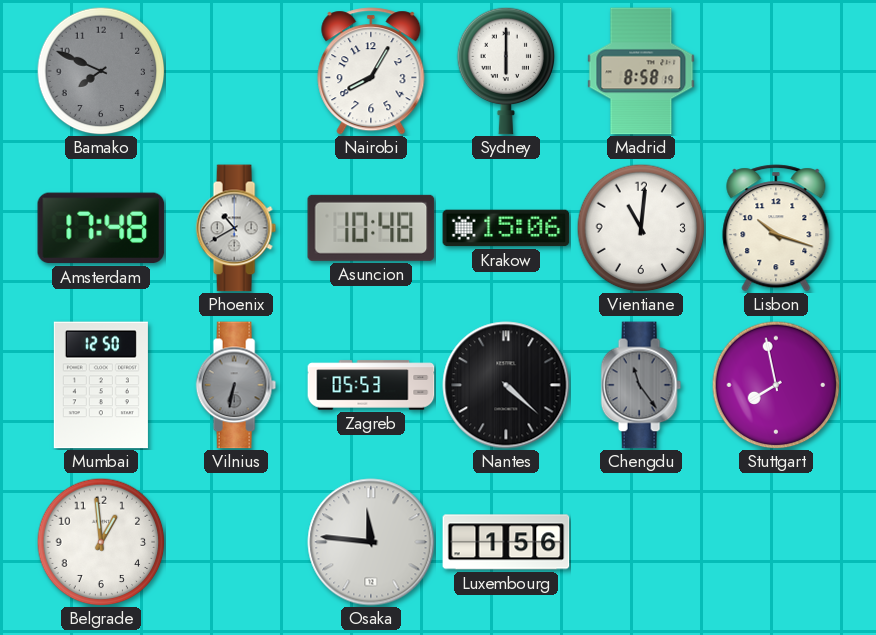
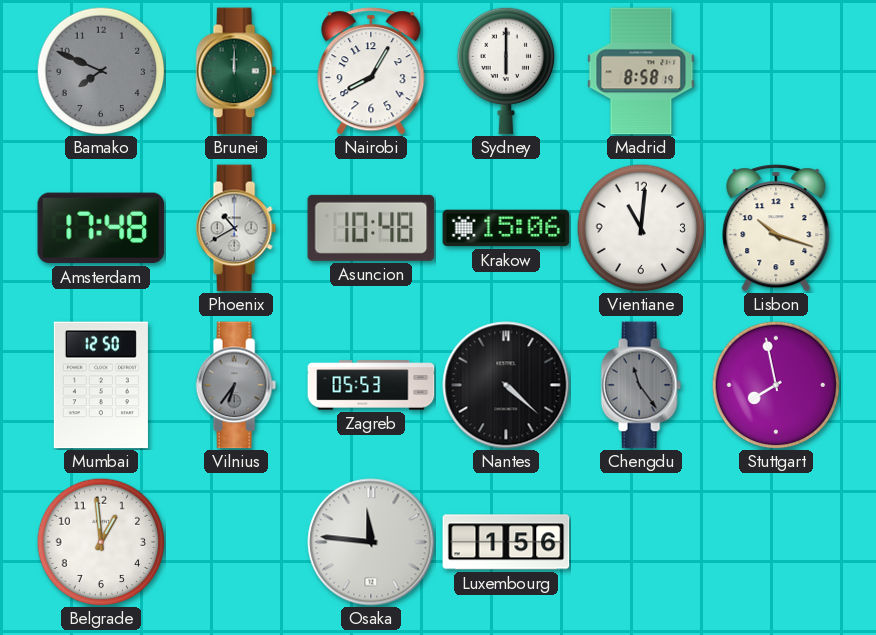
Brunei: none -> 12:00
Vilnius: 6:32 -> 6:36
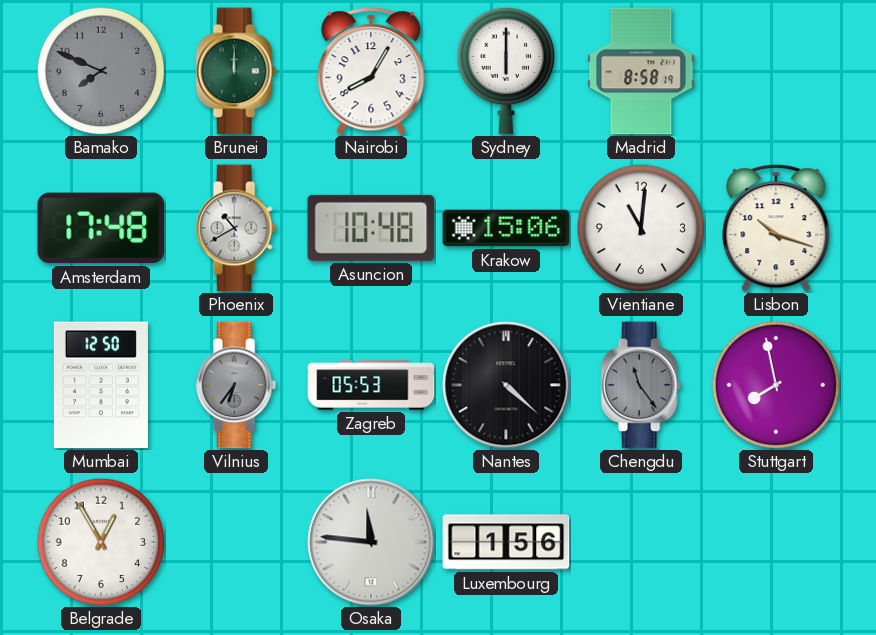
Belgrade: 12:59 -> 12:55
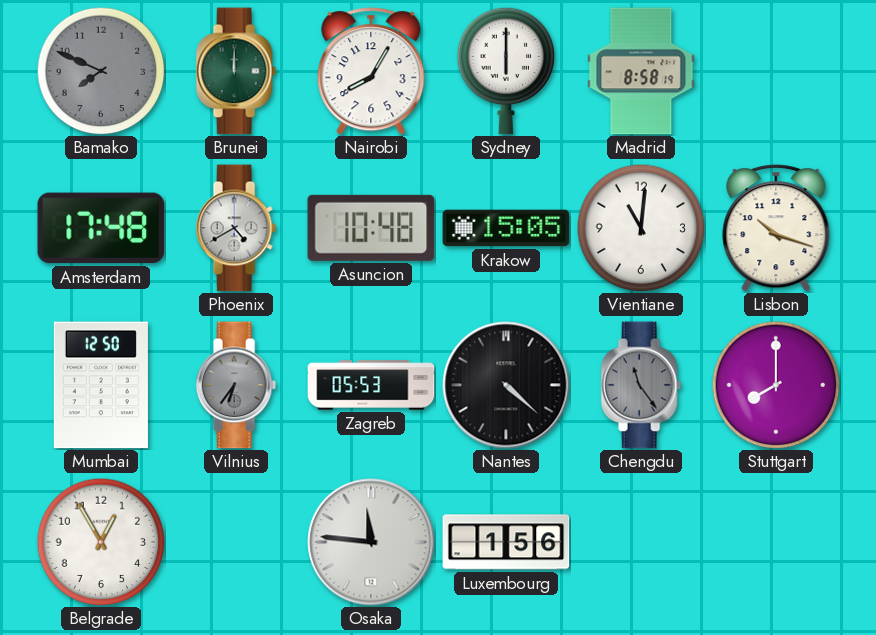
Phoenix: 10:40 -> 4:40
Krakow: 15:06 -> 15:05
Stuttgart: 7:58 -> 8:00
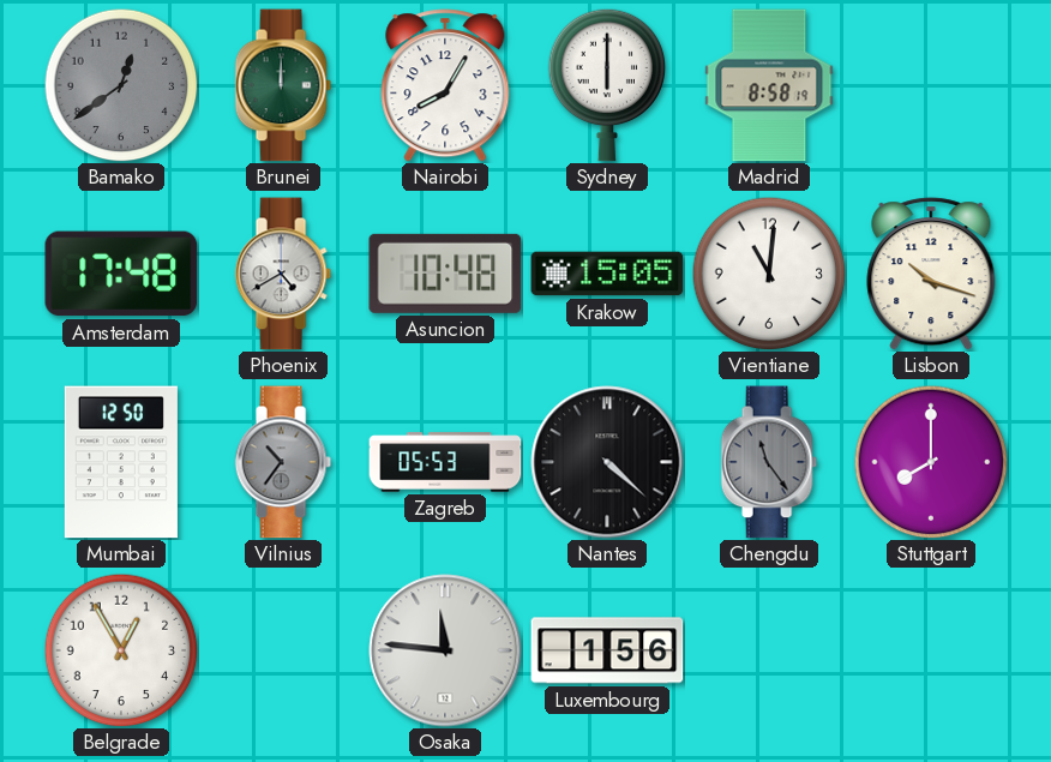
Bamako: 7:49 -> 12:39
Vilnius: 6:36 -> 10:36
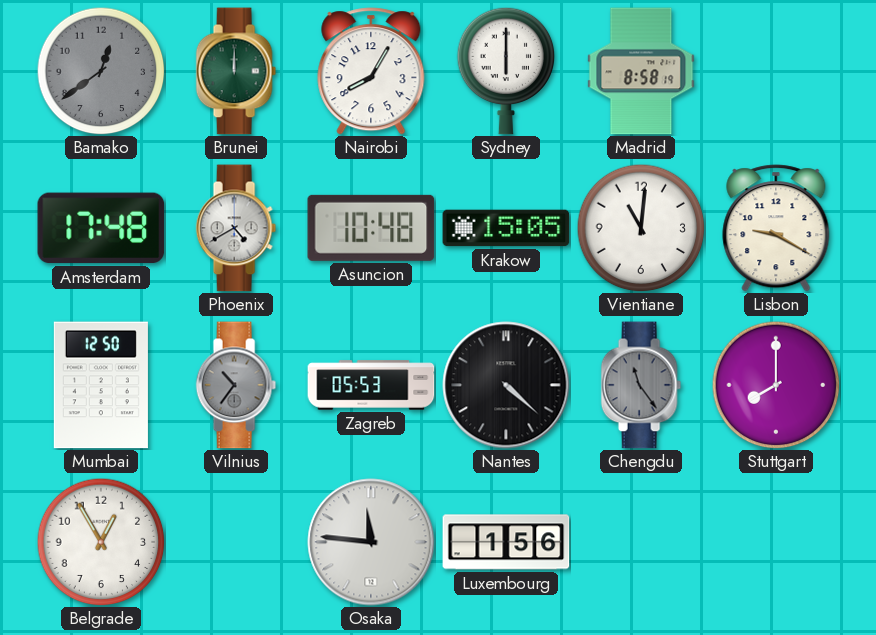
Lisbon: 10:18 -> 9:20
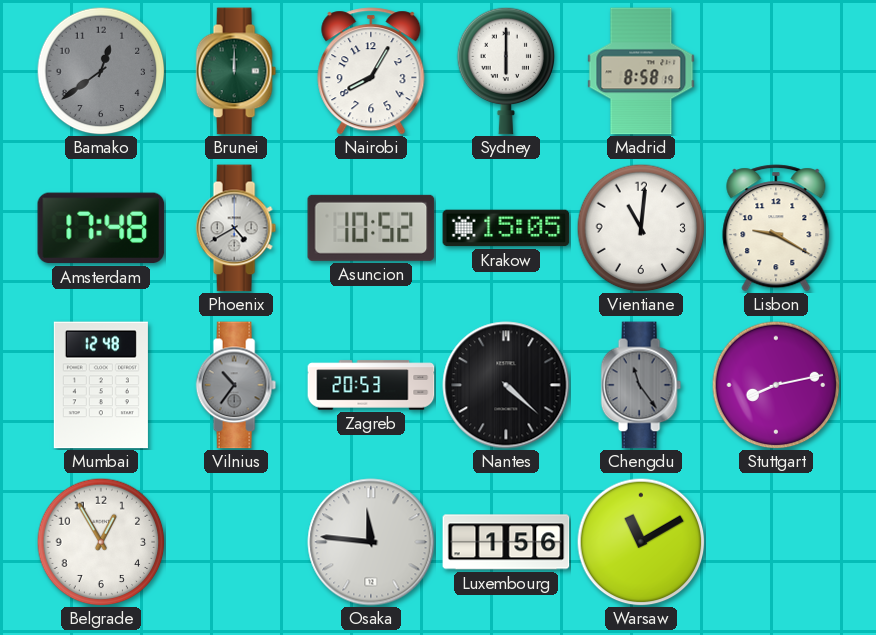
Asuncion: 10:48 -> 10:52
Mumbai: 12:50 -> 12:48
Zagreb: 05:53 -> 20:53
Stuttgart: 8:00 -> 8:13
Warsaw: none -> 11:10
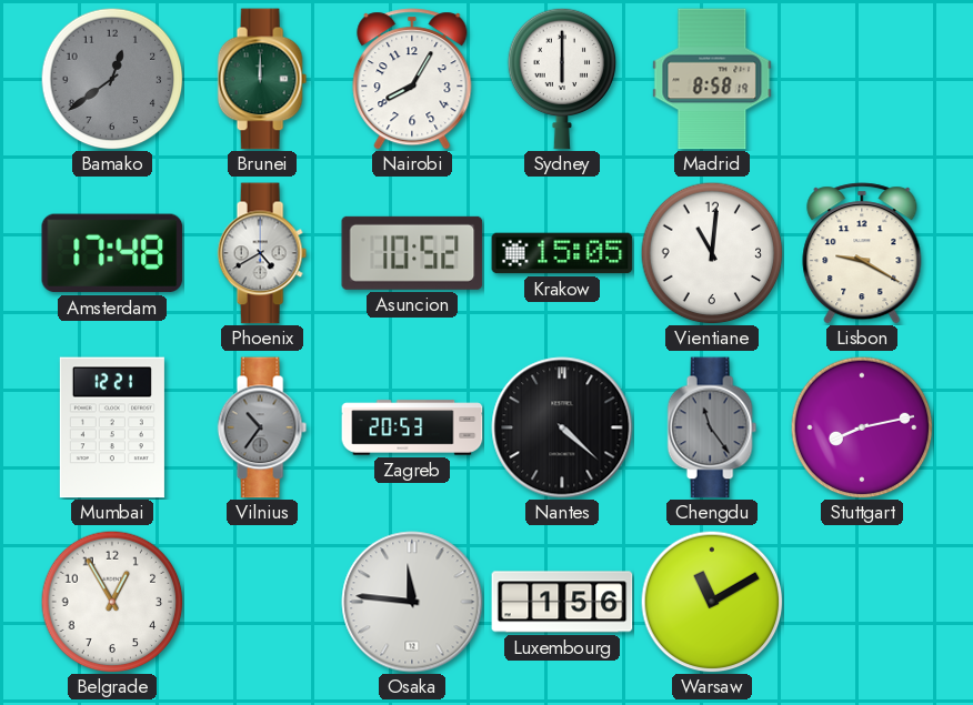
Mumbai: 12:48 -> 12:21
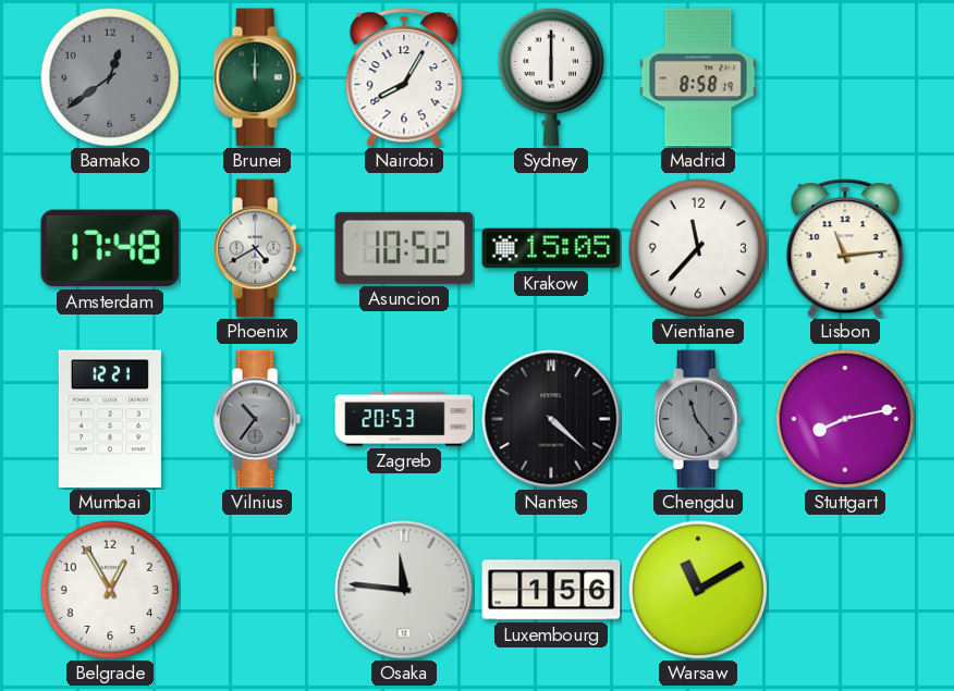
Vientiane: 11:01 -> 11:37
Lisbon: 9:20 -> 11:14
